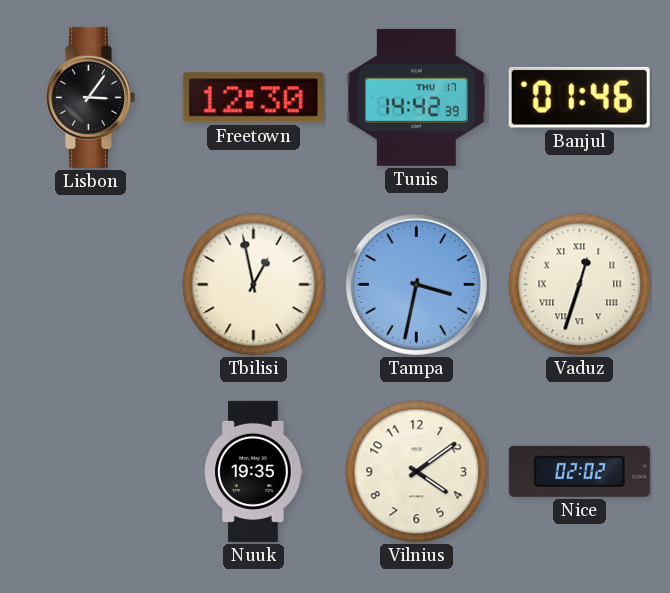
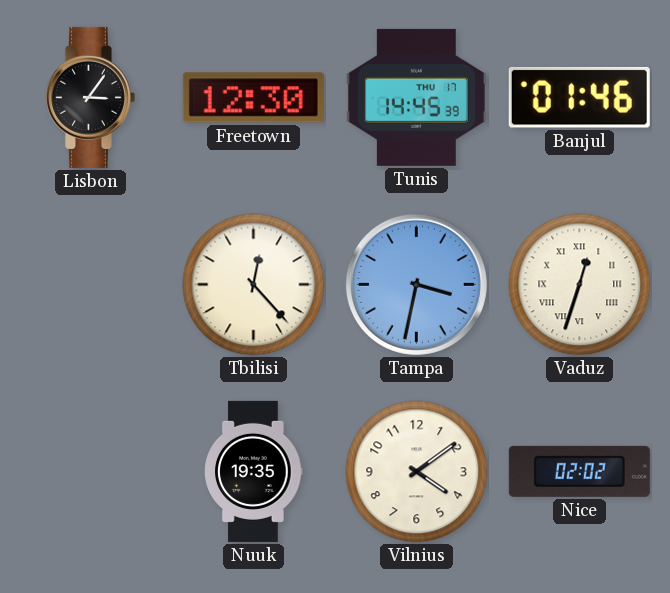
Tunis: 14:42 -> 14:45
Tbilisi: 12:58 -> 12:23
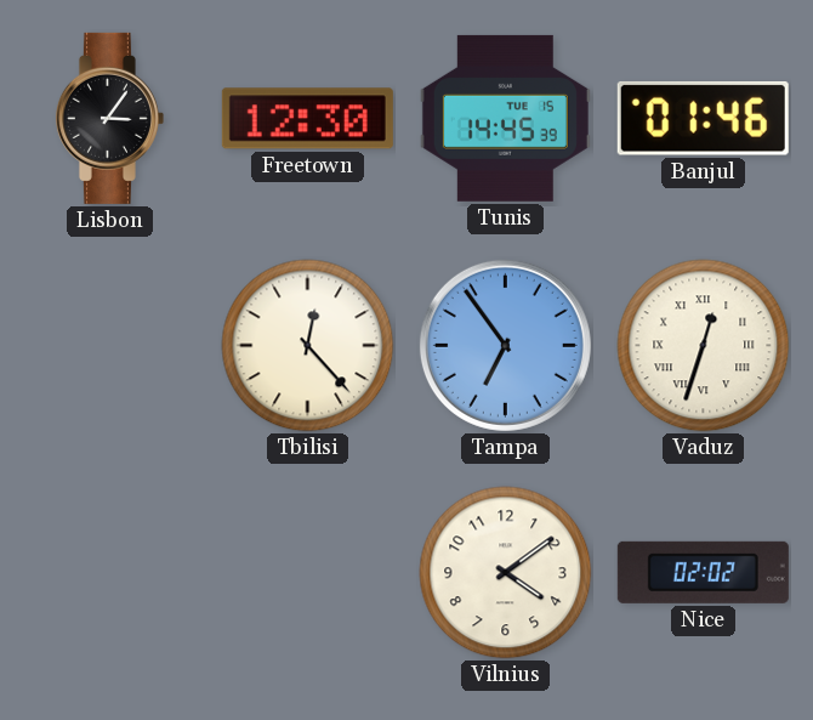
Tunis date: THU 17 -> TUE 15
Tampa: 3:32 -> 6:54
Nuuk: 19:35 -> none
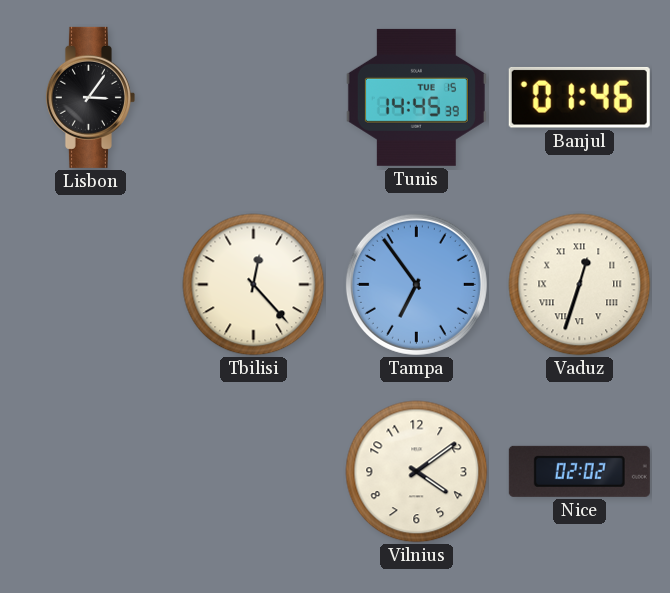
Freetown: 12:30 -> none
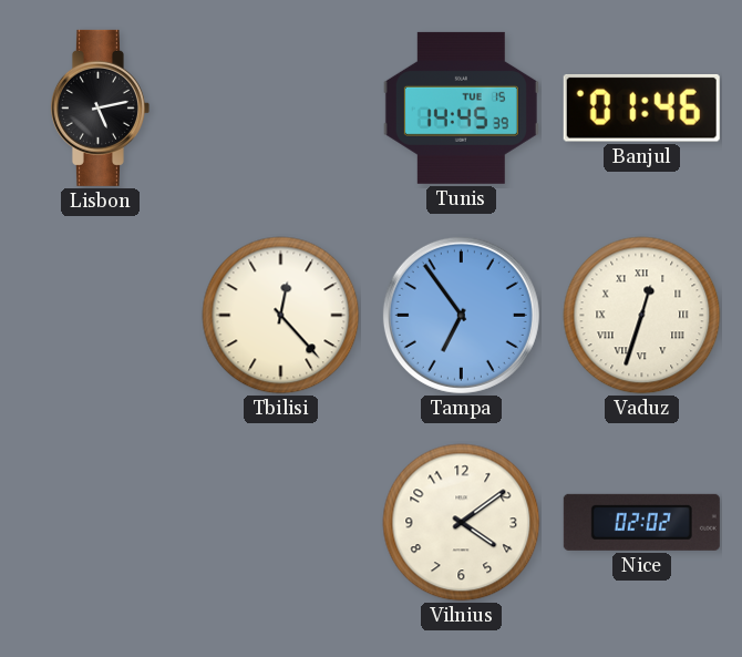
Lisbon: 3:06 -> 5:13
